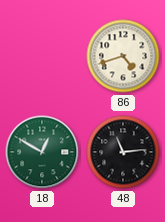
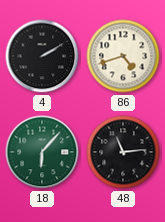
4: none -> 2:10
18: 12:50 -> 6:07
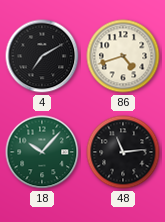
4: 2:10 -> 7:10
18: 6:07 -> 10:07
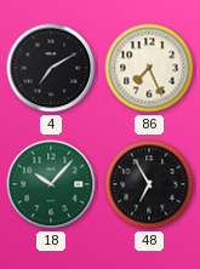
86: 4:42 -> 7:26
48: 11:14 -> 6:55
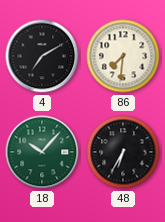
86: 7:26 -> 7:31
48: 6:55 -> 6:35
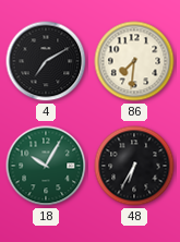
18: 10:07 -> 10:05
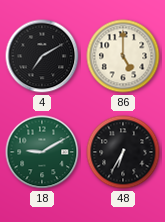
86: 7:31 -> 5:00
18: 10:05 -> 9:10
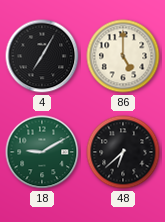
4: 7:10 -> 7:05
48: 6:35 -> 6:38
